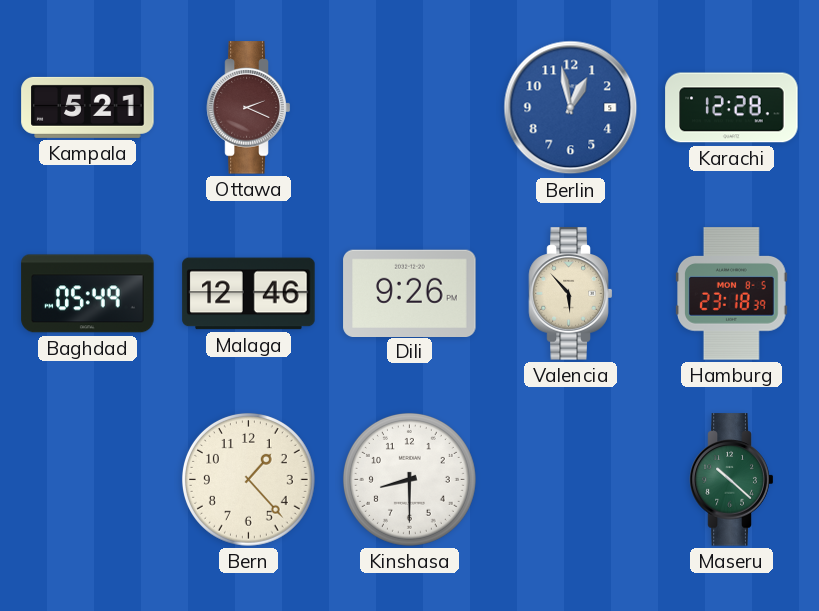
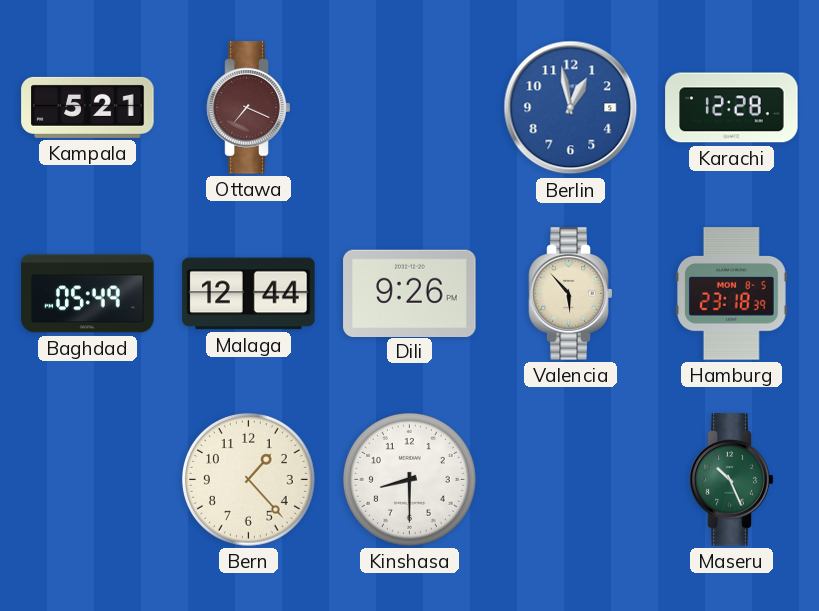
Ottawa: 2:19 -> 7:19
Malaga: 12:46 -> 12:44
Maseru: 10:22 -> 10:26
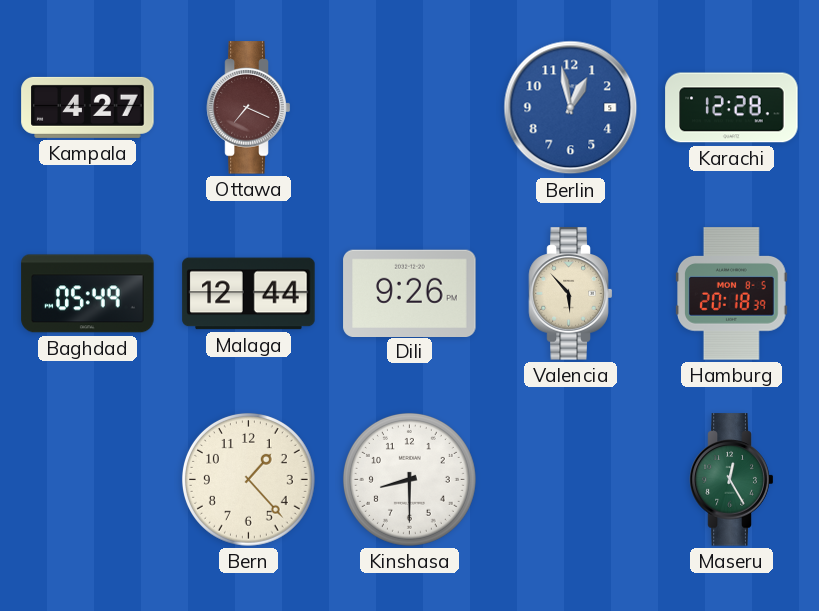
Kampala: 5:21 -> 4:27
Hamburg: 23:18 -> 20:18
Maseru: 10:26 -> 12:25
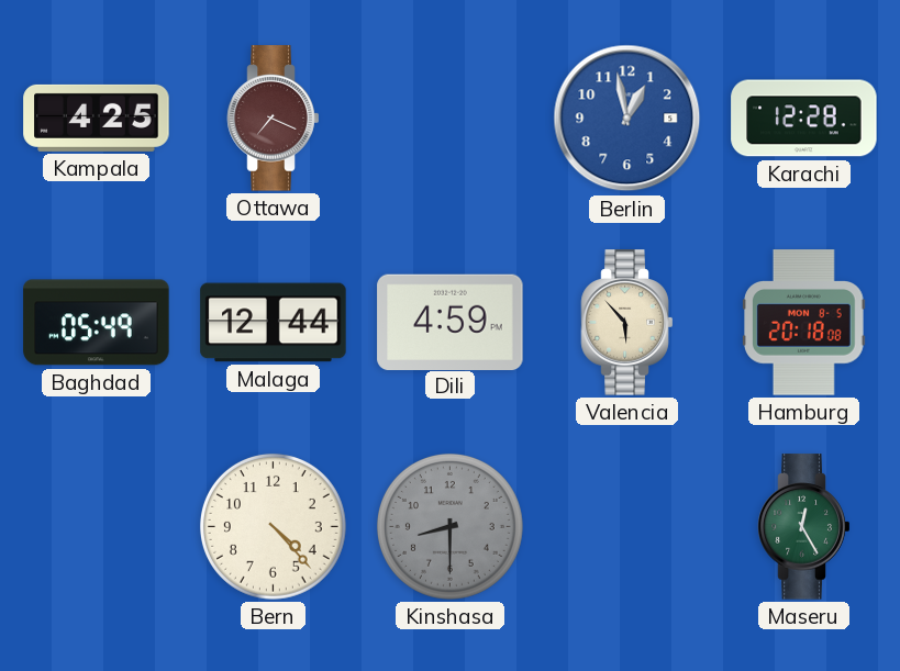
Kampala: 4:27 -> 4:25
Dili: 9:26 -> 4:59
Hamburg: 20:18:39 -> 20:18:08
Bern: 1:23 -> 4:23
Kinshasa dial: white -> grey
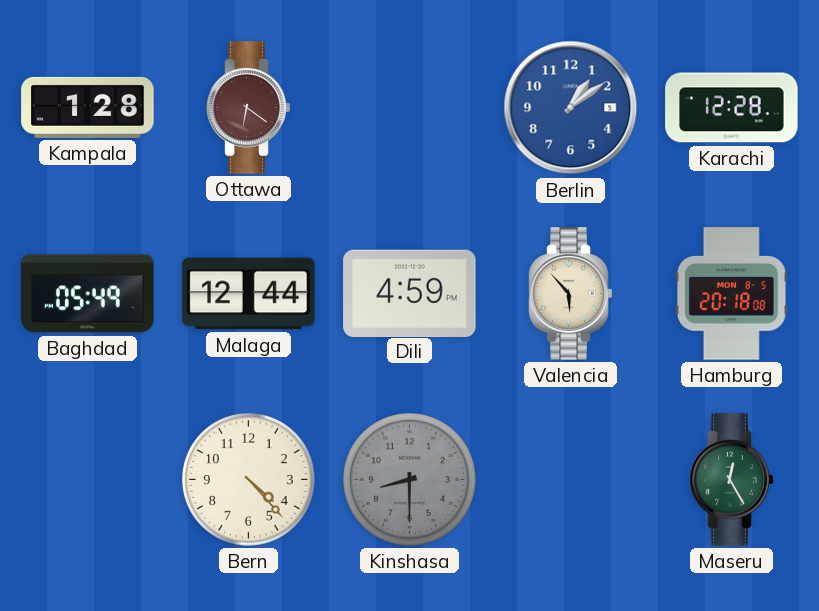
Kampala: 4:25 -> 1:28
Ottawa: 7:19 -> 6:21
Berlin: 12:58 -> 1:09
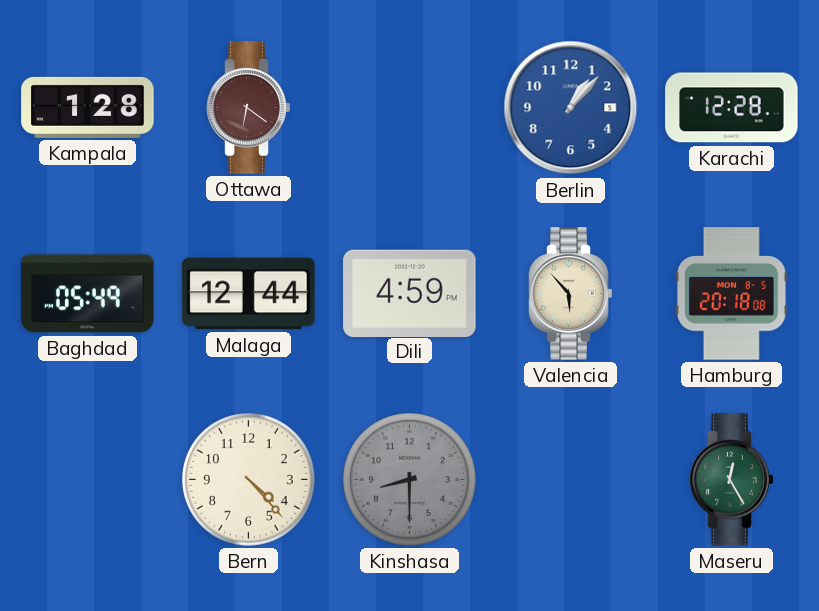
Berlin: 1:09 -> 1:07
